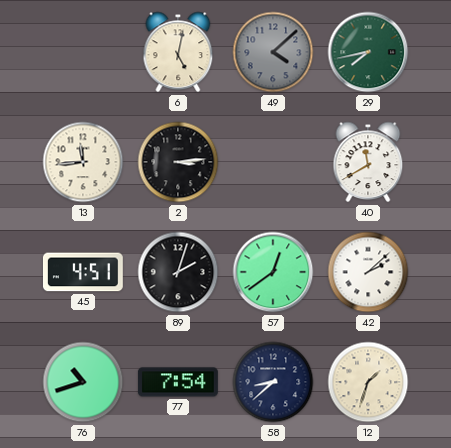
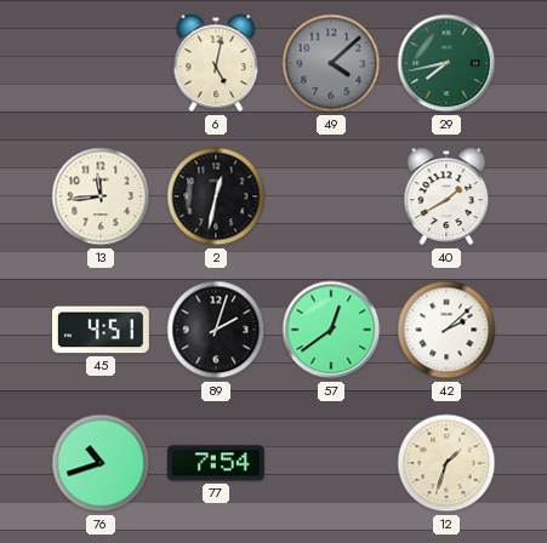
2: 3:14 -> 12:32
40: 11:40 -> 1:40
58: 8:38 -> none
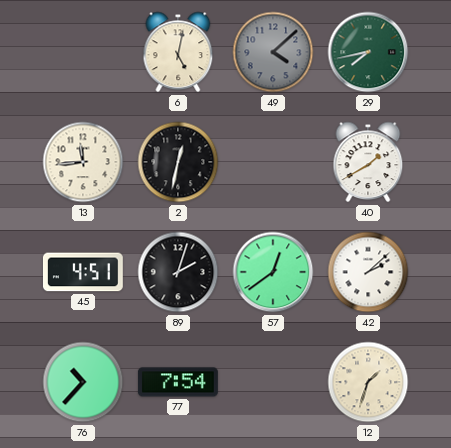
76: 10:42 -> 10:37
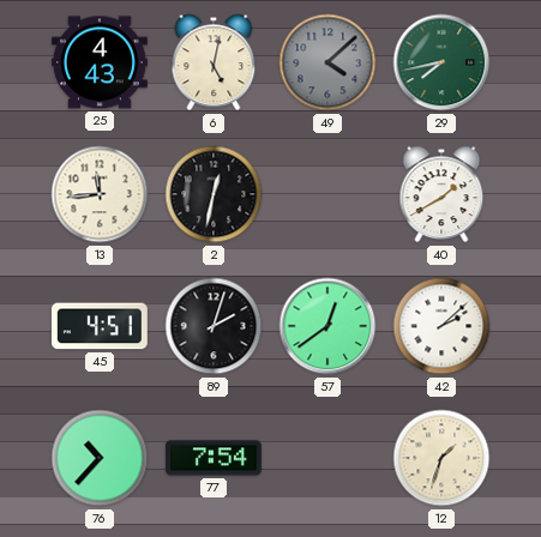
25: none -> 4:43
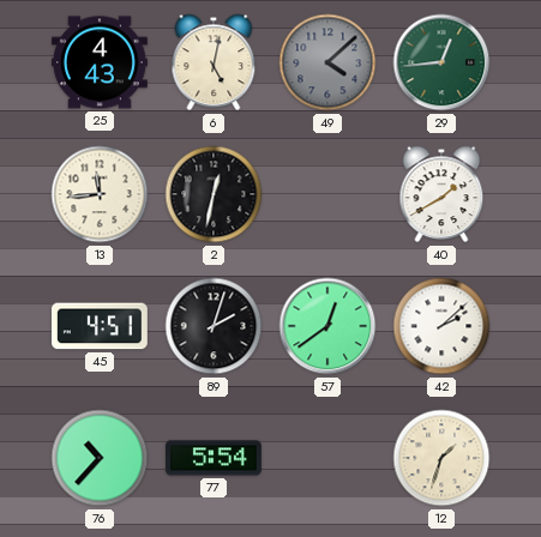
29: 7:43 -> 12:44
77: 7:54 -> 5:54
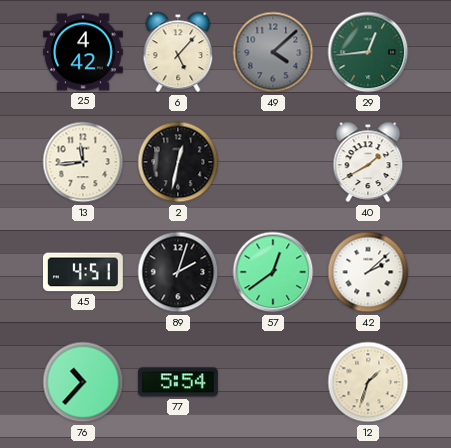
25: 4:43 -> 4:42
6: 5:02 -> 5:07
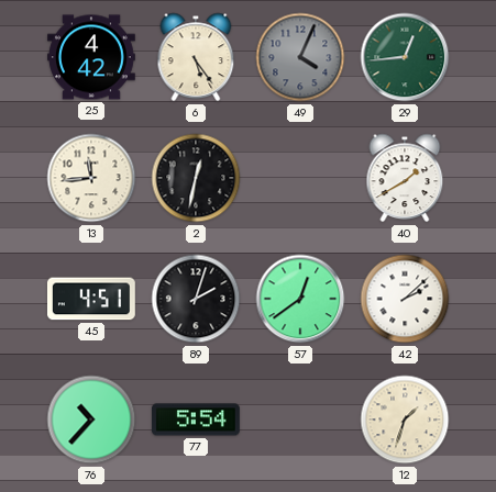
6: 5:07 -> 5:24
49: 4:08 -> 4:04
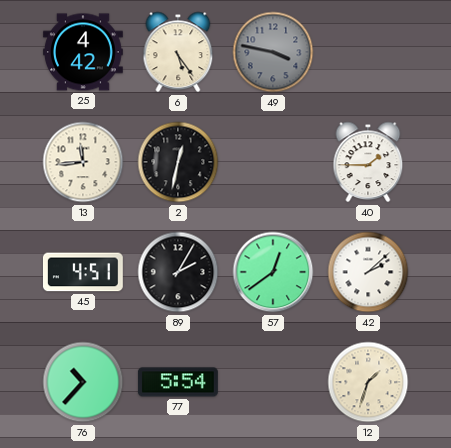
49: 4:04 -> 3:47
29: 12:44 -> none
40: 1:40 -> 1:45
89: 2:03 -> 2:05
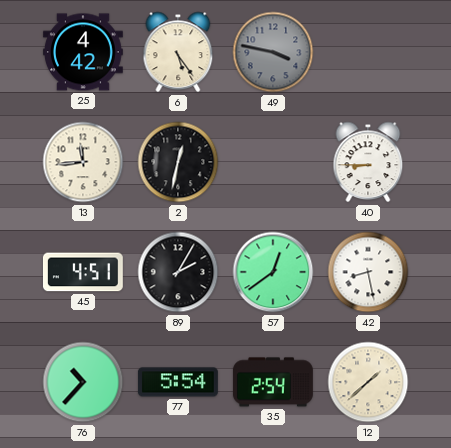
40: 1:45 -> 8:45
42: 2:08 -> 8:28
35: none -> 2:54
12: 1:33 -> 1:38
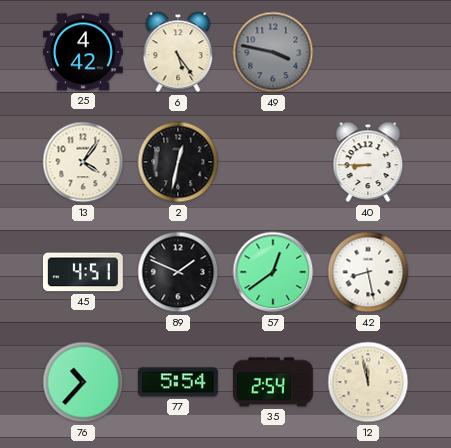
13: 11:44 -> 4:06
89: 2:05 -> 1:49
12: 1:38 -> 11:58
